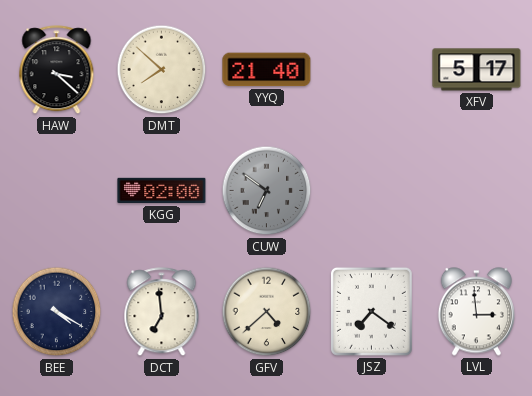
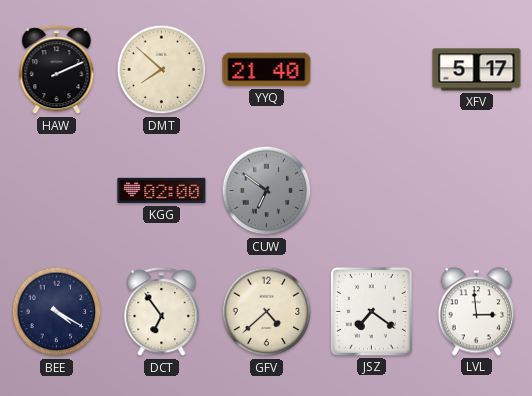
HAW: 3:22 -> 2:11
DCT: 6:59 -> 6:54
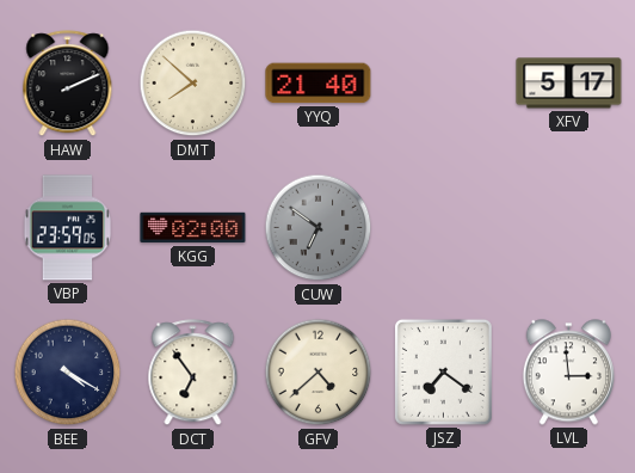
VBP: none -> 23:59
